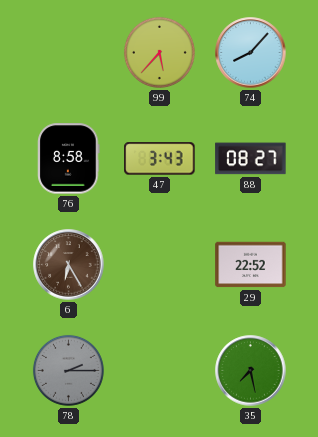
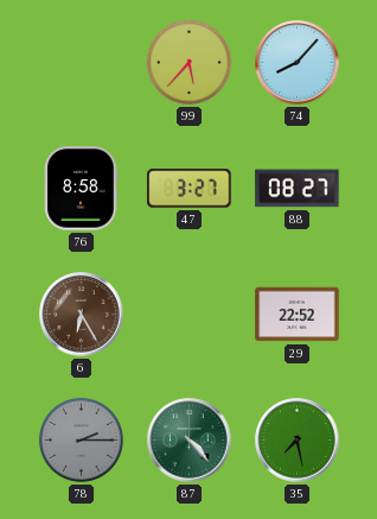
47: 3:43 -> 3:27
87: none -> 4:23
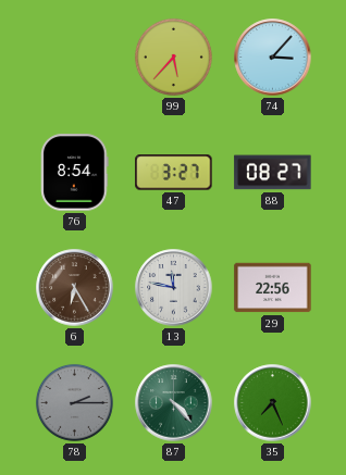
74: 8:07 -> 3:07
76: 8:58 -> 8:54
13: none -> 11:47
29: 22:52 -> 22:56
35: 7:28 -> 7:26
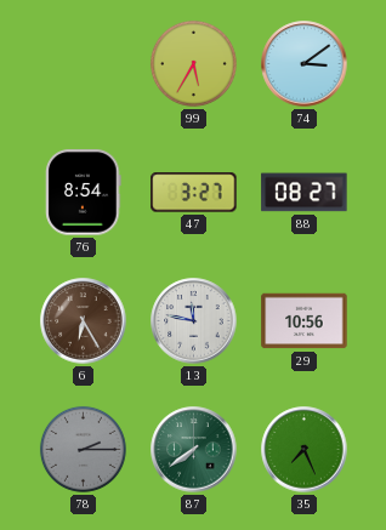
99: 5:37 -> 5:35
74: 3:07 -> 3:09
29: 22:56 -> 10:56
87: 4:23 -> 7:39
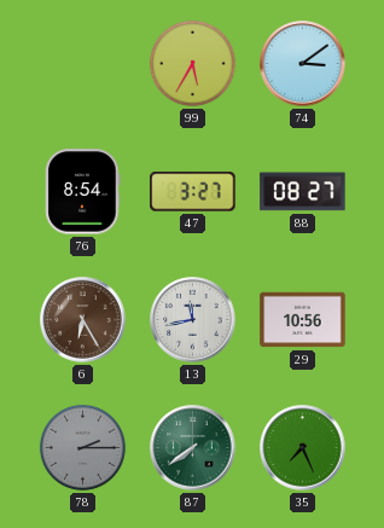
13: 11:47 -> 11:43
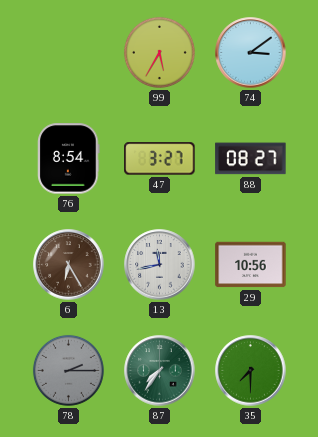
87: 7:39 -> 7:36
35: 7:26 -> 7:30
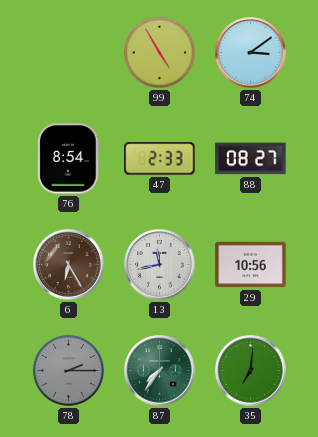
99: 5:35 -> 4:55
47: 3:27 -> 2:33
35: 7:30 -> 7:01
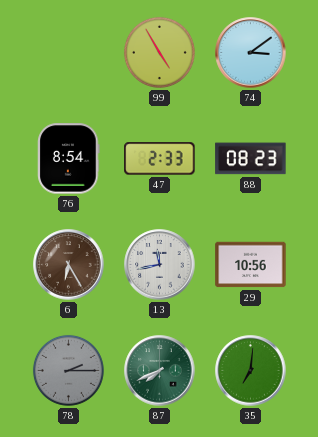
88: 08:27 -> 08:23
87: 7:36 -> 7:41
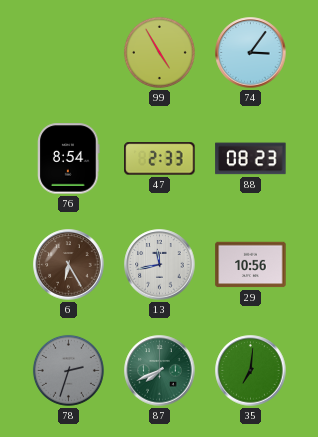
74: 3:09 -> 3:06
78: 2:15 -> 2:33
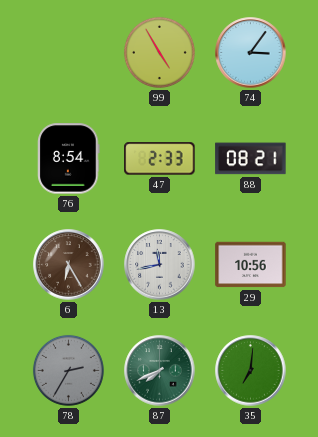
88: 08:23 -> 08:21
78: 2:33 -> 2:35
